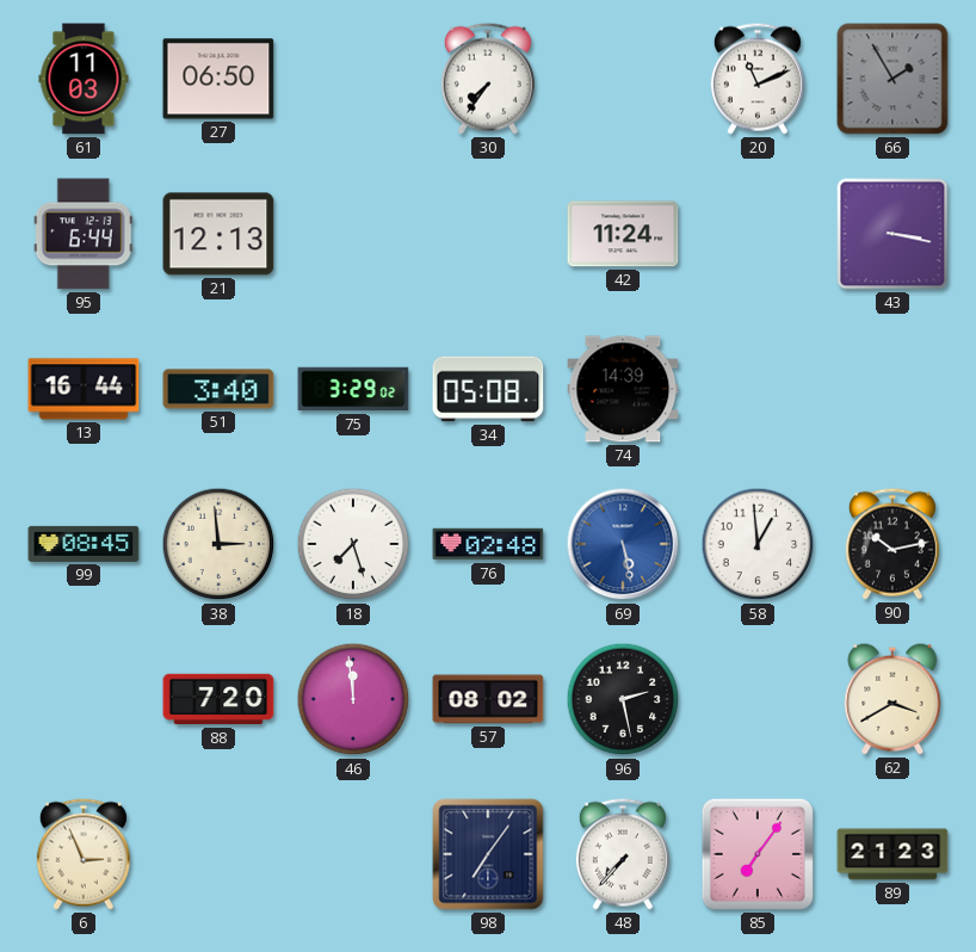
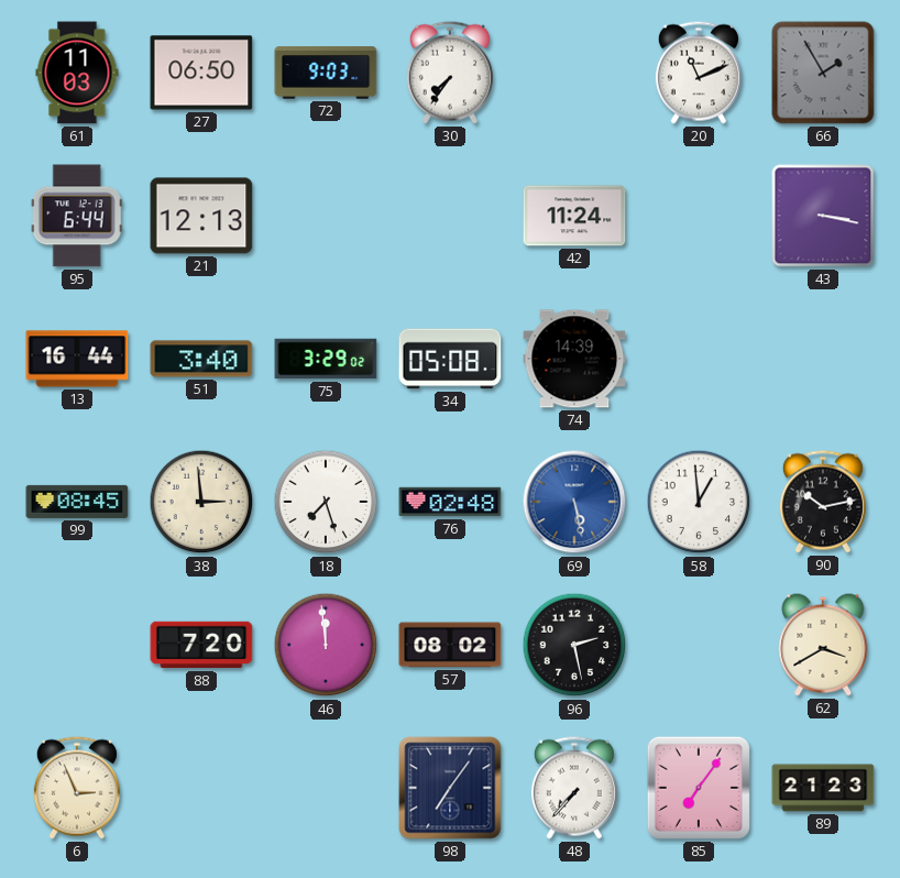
72: none -> 9:03
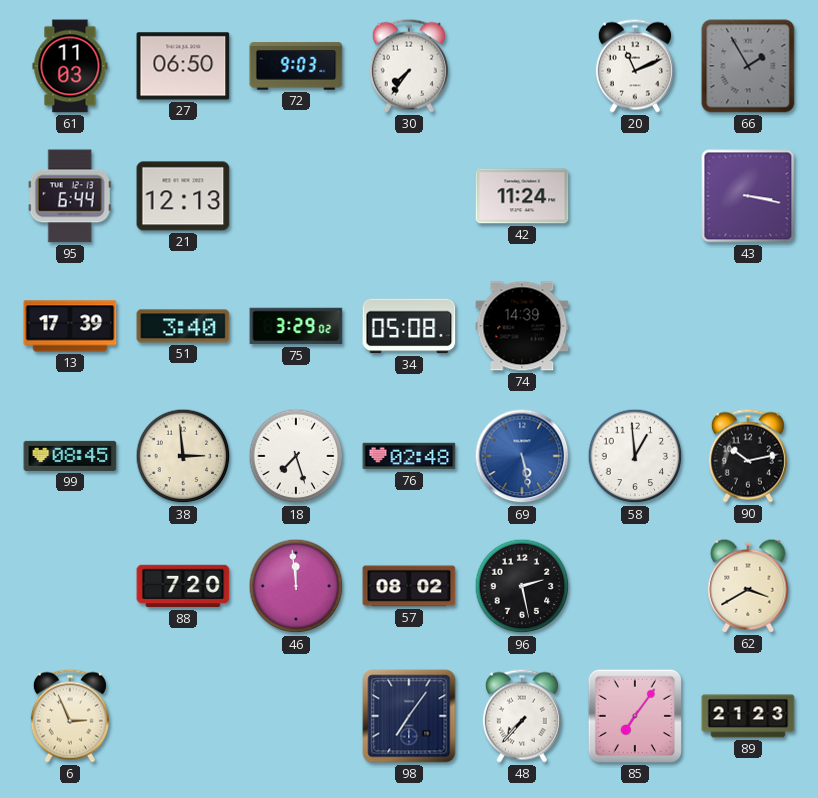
13: 16:44 -> 17:39
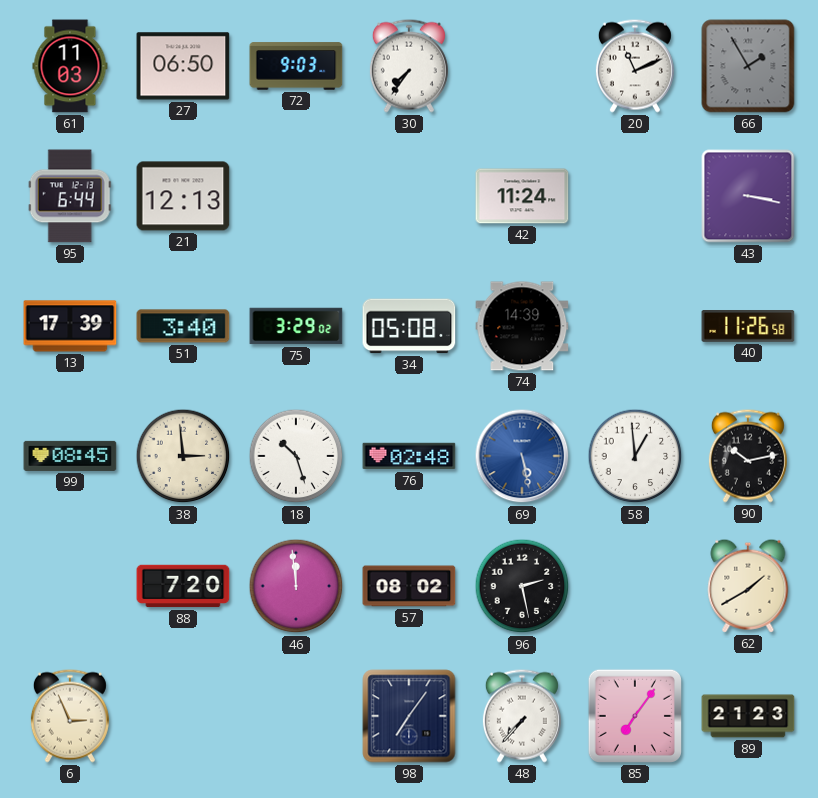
40: none -> 11:26
18: 7:27 -> 10:27
62: 3:40 -> 1:40
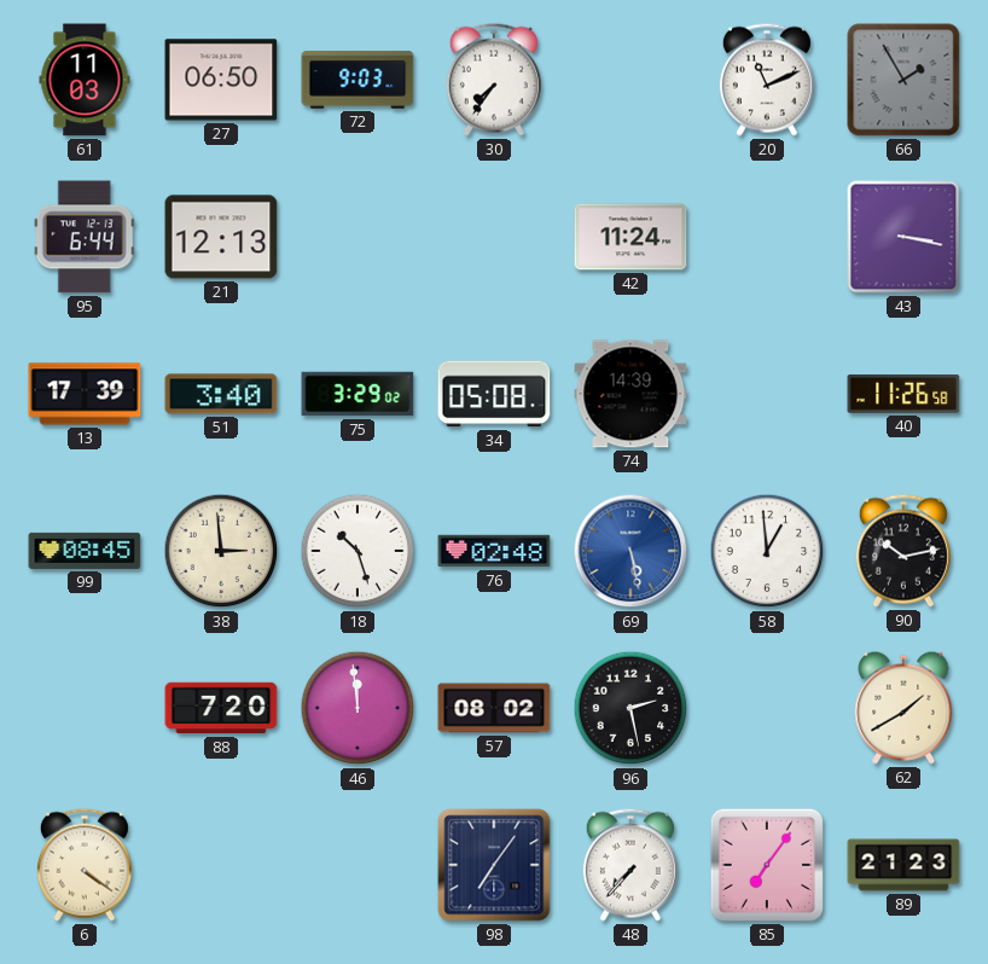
6: 2:56 -> 4:21
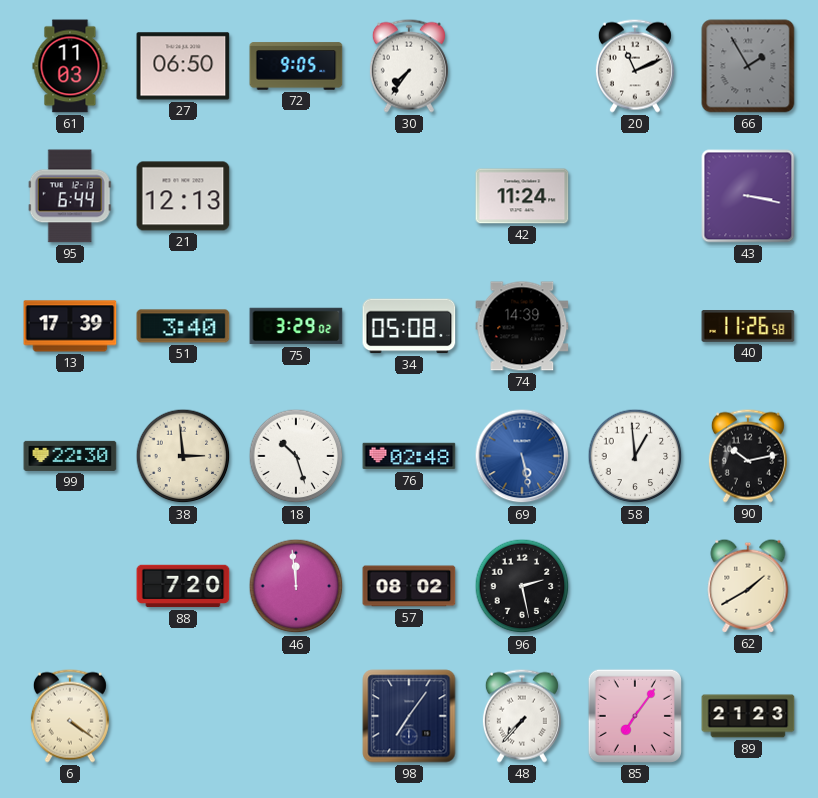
72: 9:03 -> 9:05
99: 08:45 -> 22:30
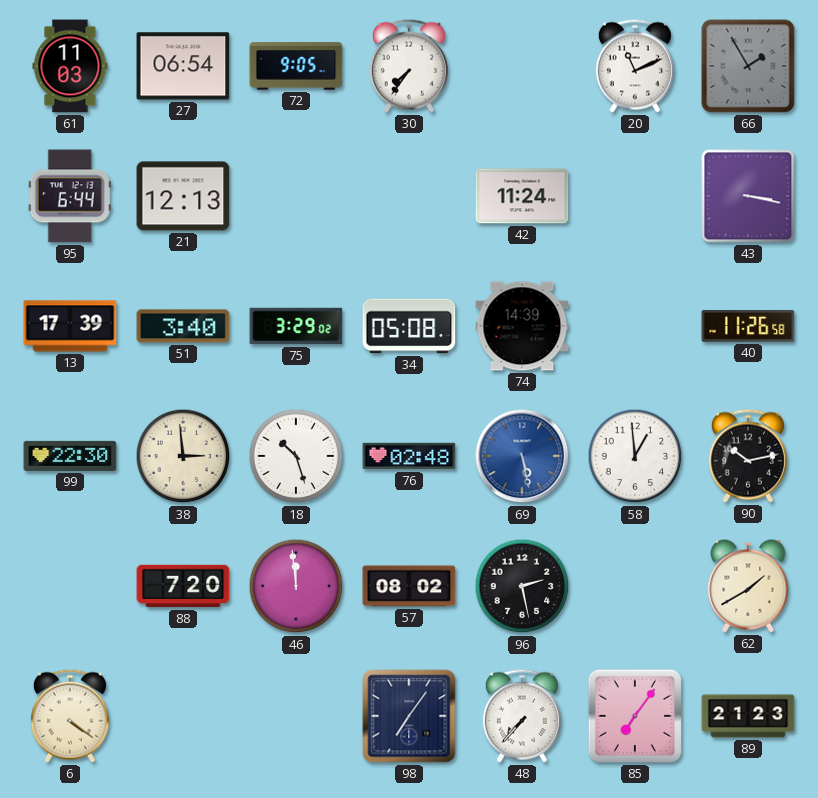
27: 06:50 -> 06:54
